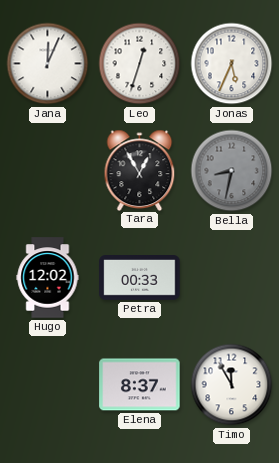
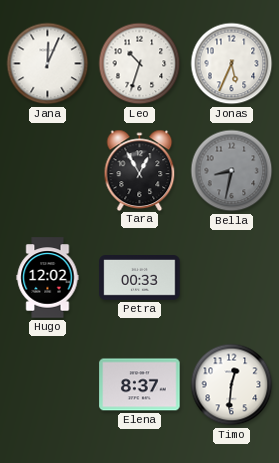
Leo: 12:33 -> 10:33
Timo: 11:55 -> 12:31
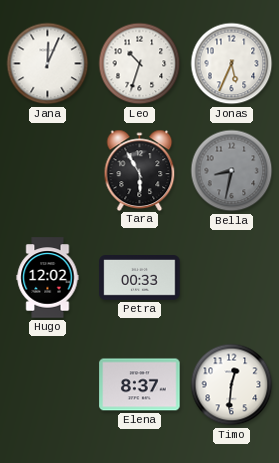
Tara: 12:55 -> 5:55
